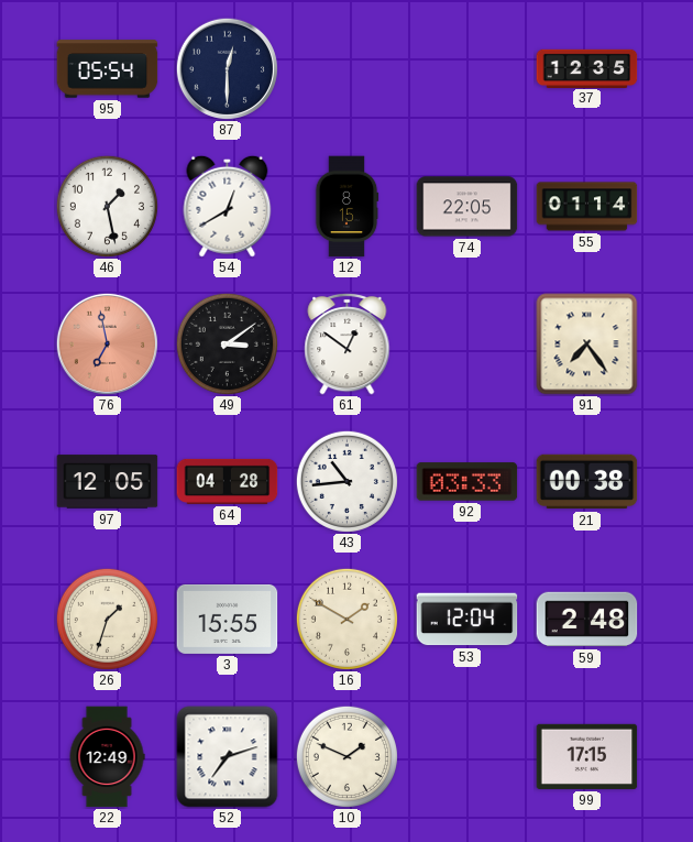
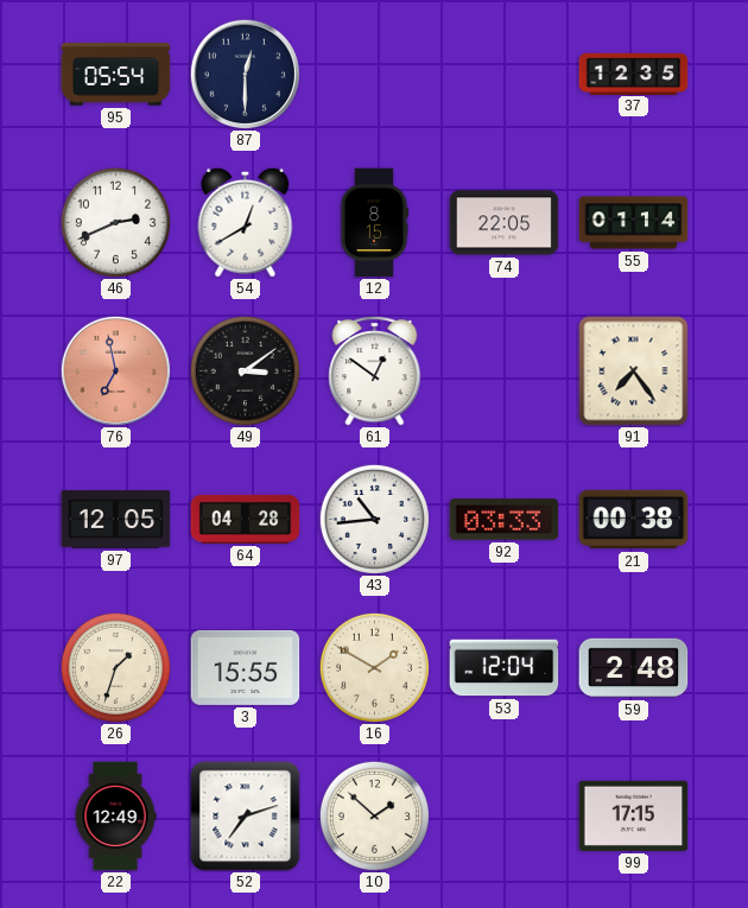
46: 1:28 -> 2:41
10: 1:49 -> 1:52
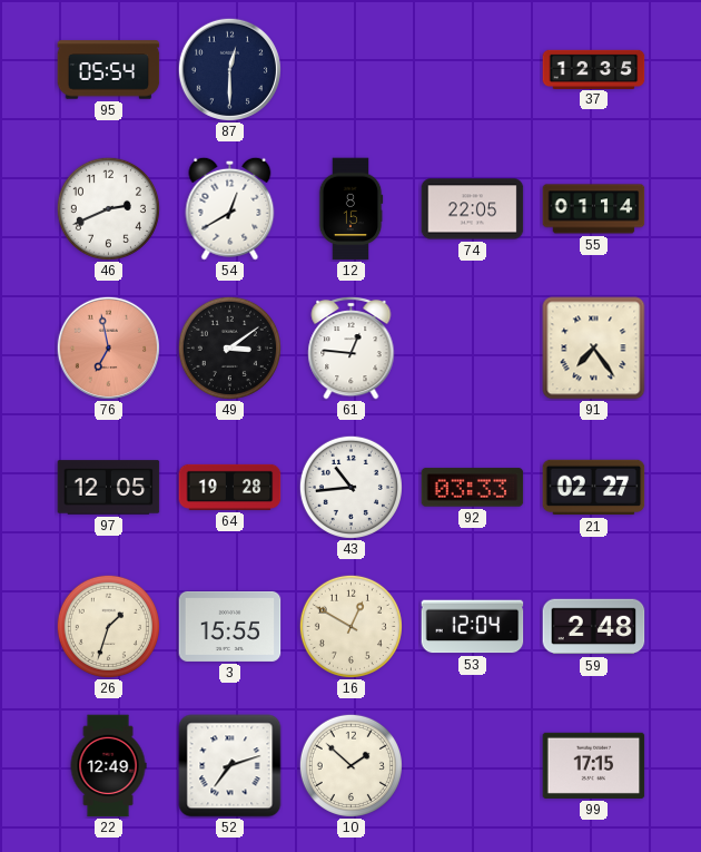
61: 12:51 -> 12:46
64: 04:28 -> 19:28
21: 00:38 -> 02:27
16: 1:50 -> 12:50
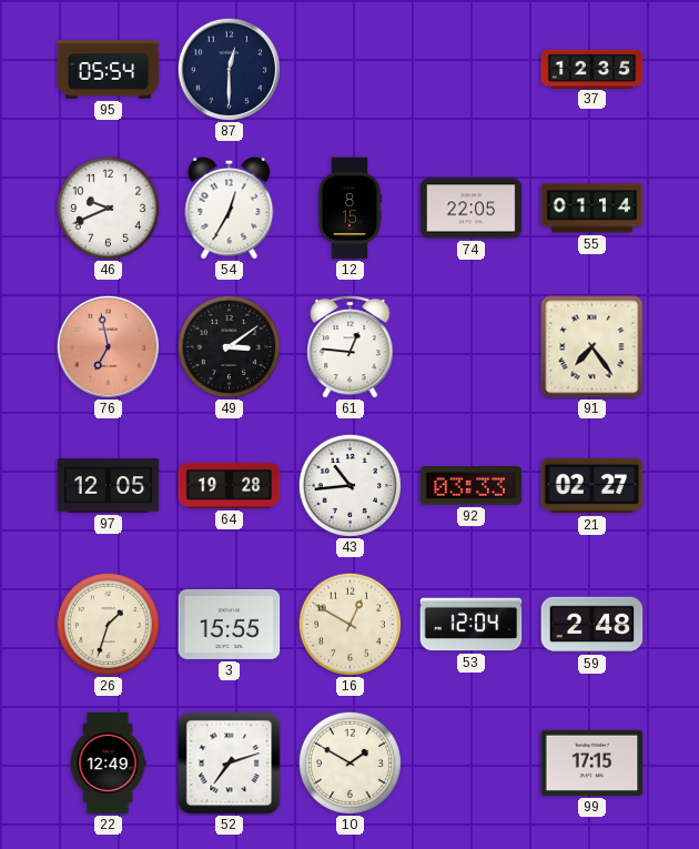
46: 2:41 -> 9:41
54: 12:40 -> 12:35
10: 1:52 -> 1:50
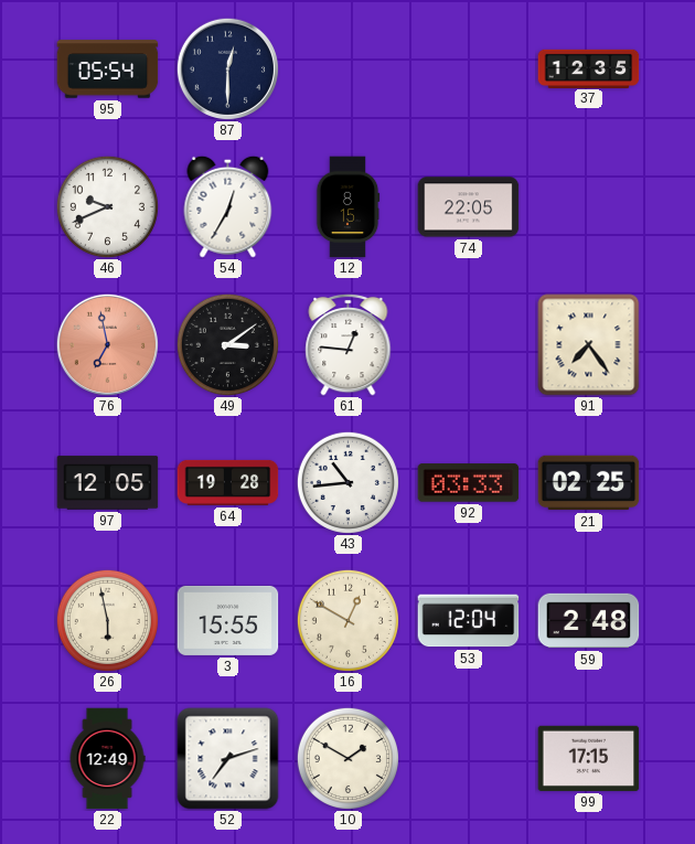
55: 01:14 -> none
21: 02:27 -> 02:25
26: 1:33 -> 5:58
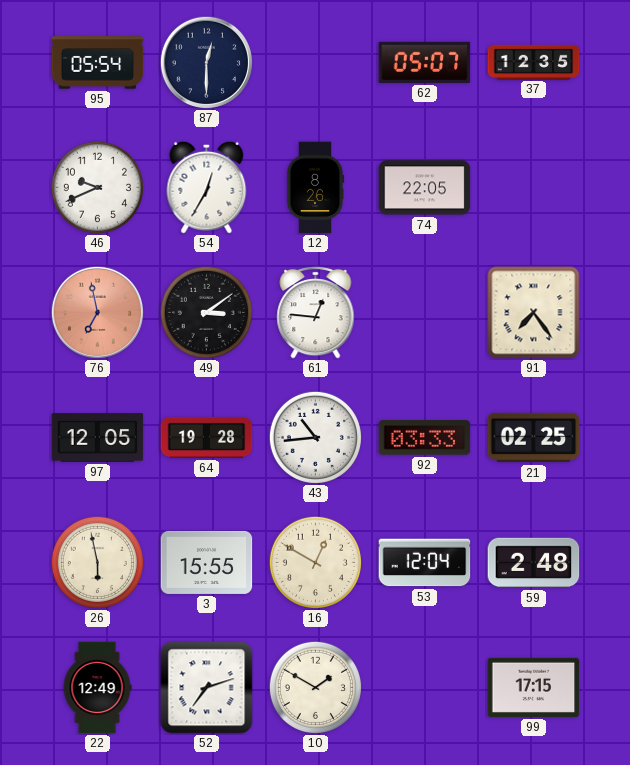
62: none -> 05:07
12: 8:15 -> 8:26
